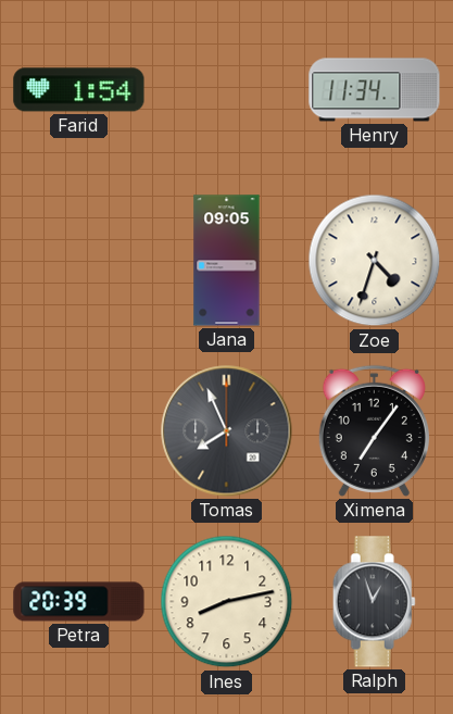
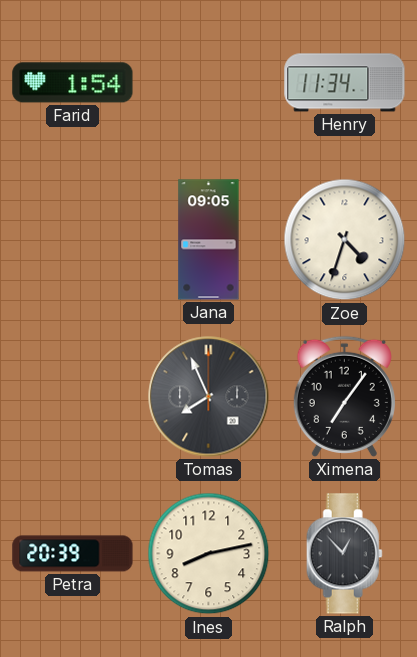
Ralph: 12:57 -> 12:53
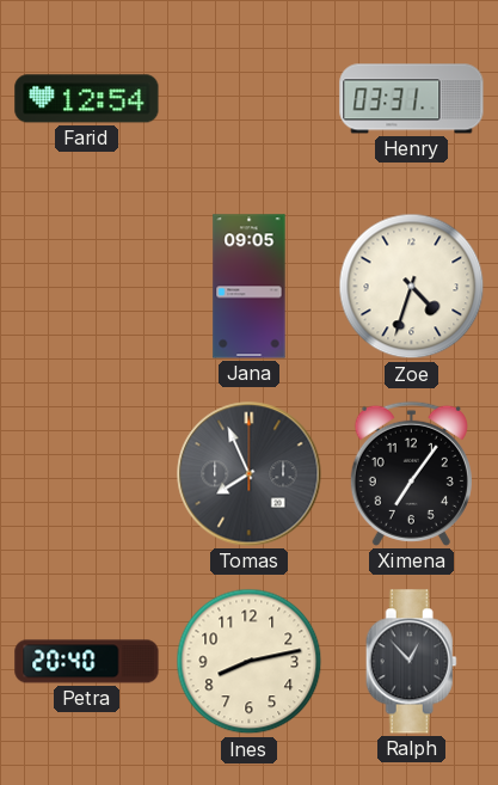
Farid: 1:54 -> 12:54
Henry: 11:34 -> 03:31
Petra: 20:39 -> 20:40
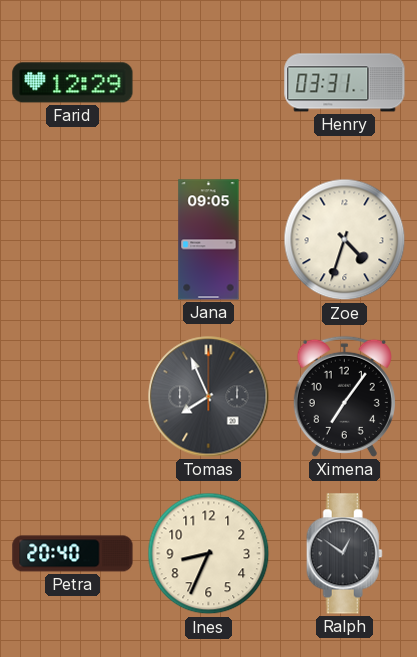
Farid: 12:54 -> 12:29
Ines: 8:13 -> 8:34
Ralph: 12:53 -> 12:51
